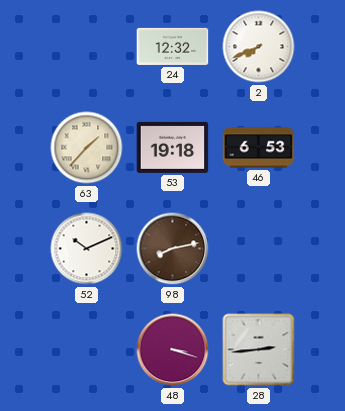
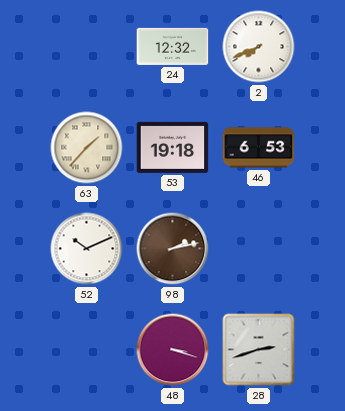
98: 8:13 -> 2:13
28: 2:44 -> 2:42
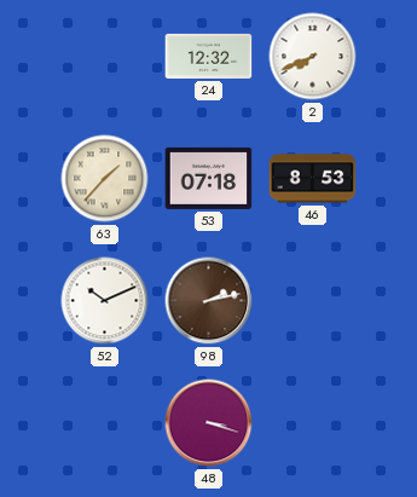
53: 19:18 -> 07:18
46: 6:53 -> 8:53
28: 2:42 -> none
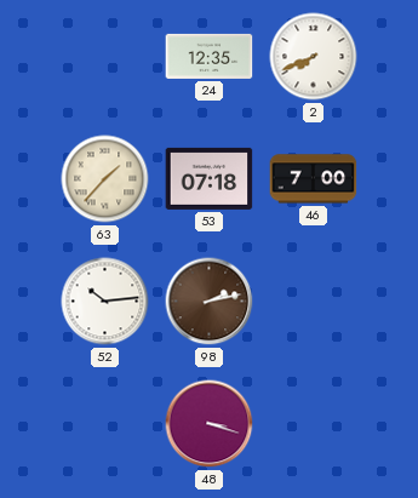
24: 12:32 -> 12:35
46: 8:53 -> 7:00
52: 10:11 -> 10:14
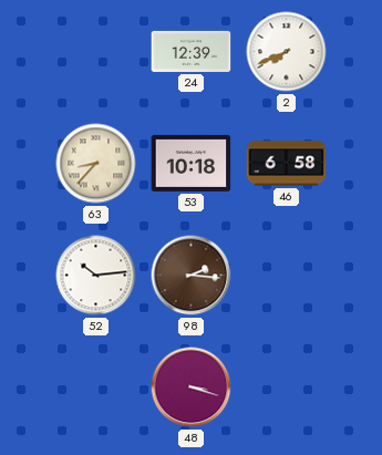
24: 12:35 -> 12:39
63: 1:37 -> 8:37
53: 07:18 -> 10:18
46: 7:00 -> 6:58
98: 2:13 -> 2:16
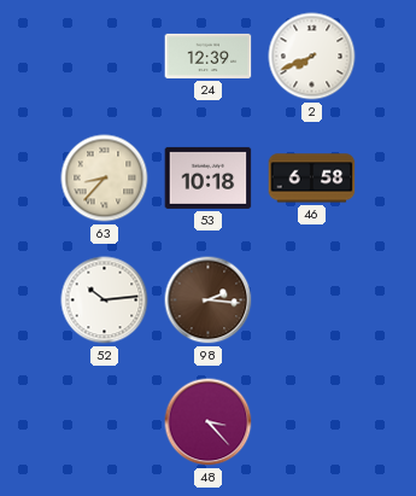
48: 3:18 -> 3:23
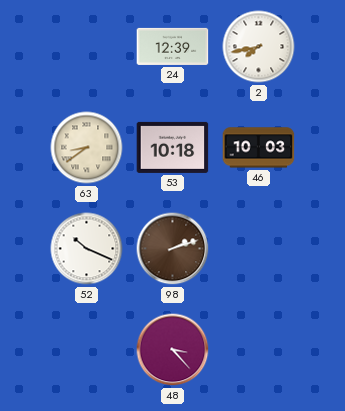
2: 7:41 -> 7:43
63: 8:37 -> 8:39
46: 6:58 -> 10:03
52: 10:14 -> 10:19
98: 2:16 -> 2:12
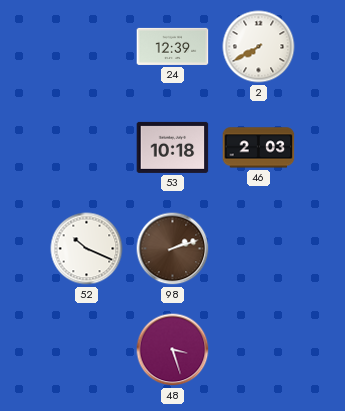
2: 7:43 -> 7:40
63: 8:39 -> none
46: 10:03 -> 2:03
48: 3:23 -> 3:27
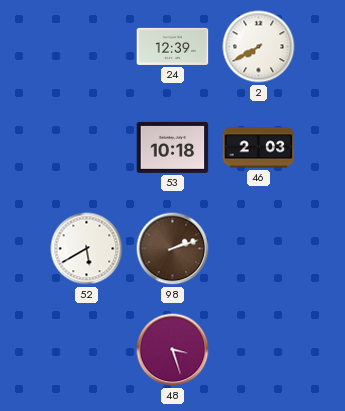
52: 10:19 -> 5:40
